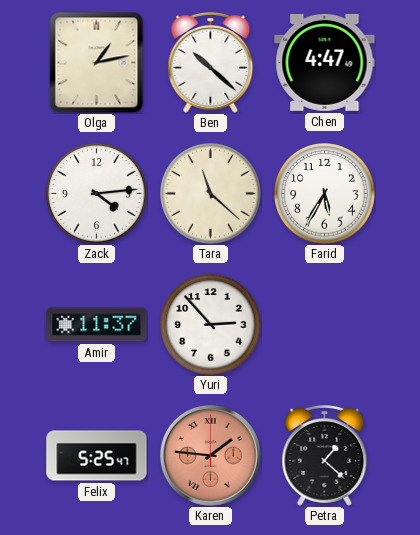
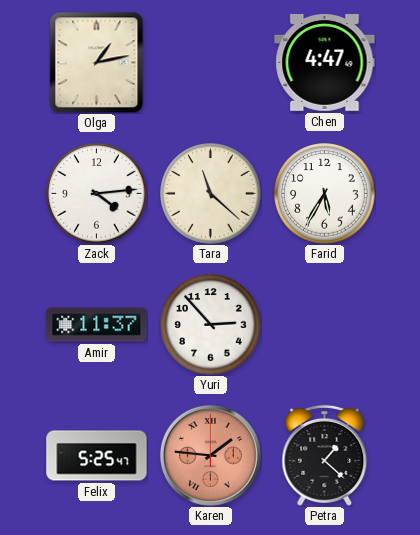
Ben: 10:22 -> none
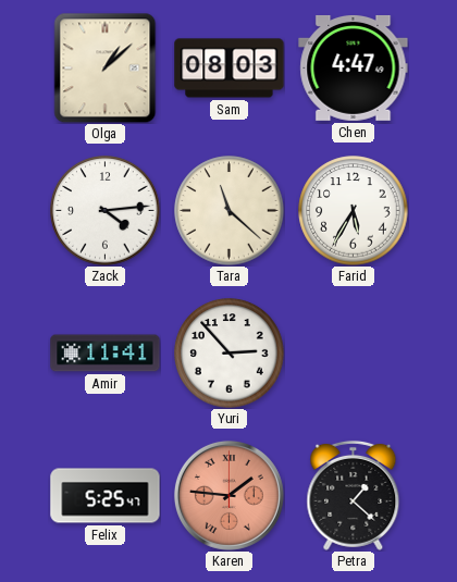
Olga: 1:13 -> 1:08
Sam: none -> 08:03
Amir: 11:37 -> 11:41
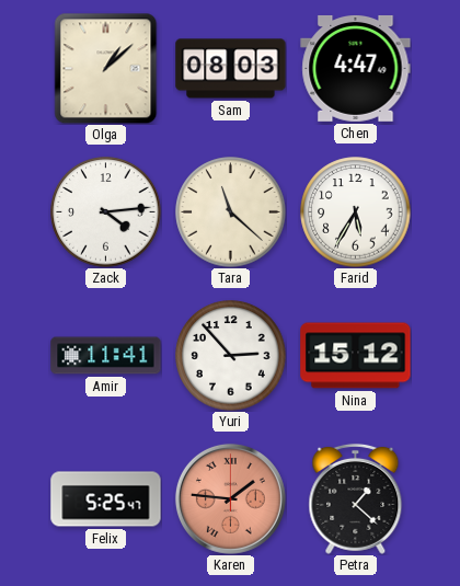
Nina: none -> 15:12
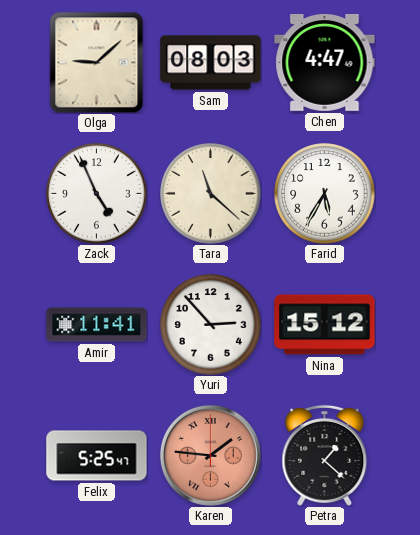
Olga: 1:08 -> 9:08
Zack: 4:14 -> 4:56
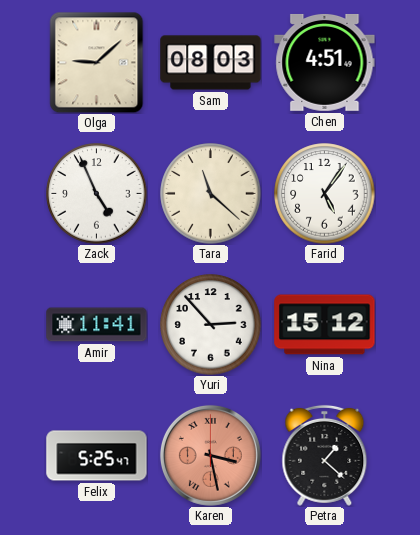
Chen: 4:47 -> 4:51
Farid: 5:35 -> 5:06
Karen: 1:46 -> 3:28
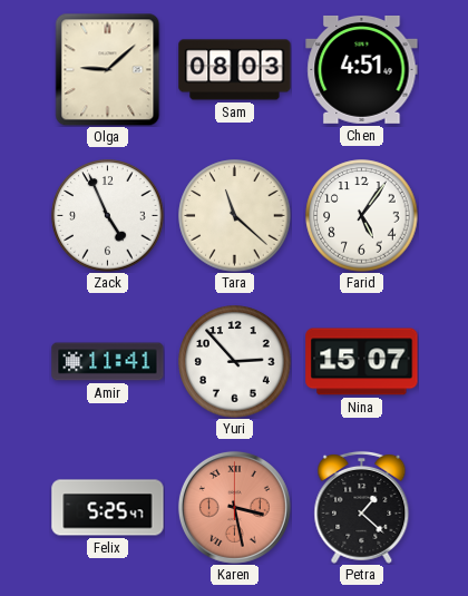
Nina: 15:12 -> 15:07
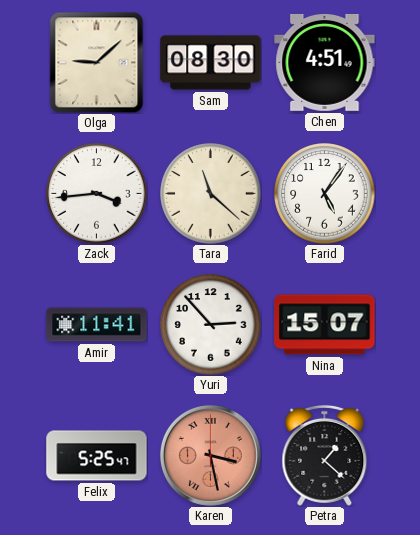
Sam: 08:03 -> 08:30
Zack: 4:56 -> 3:44
